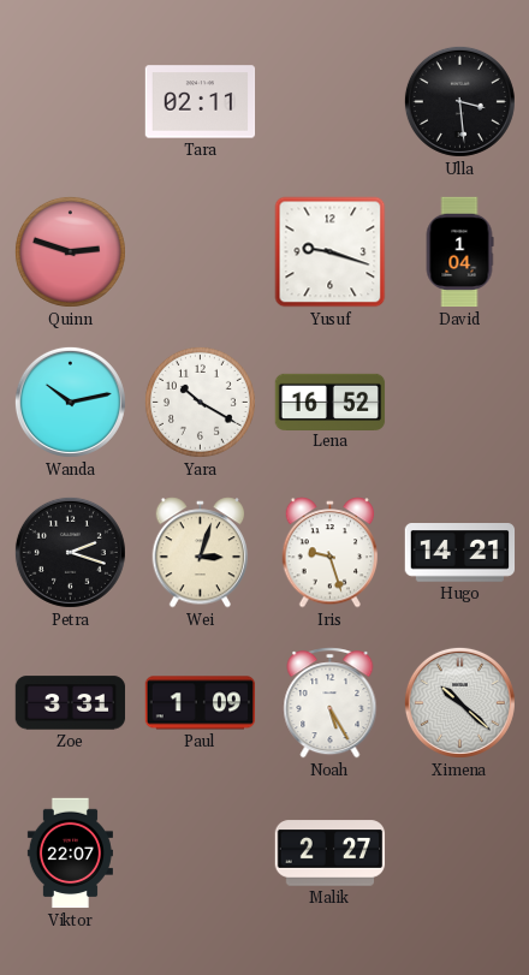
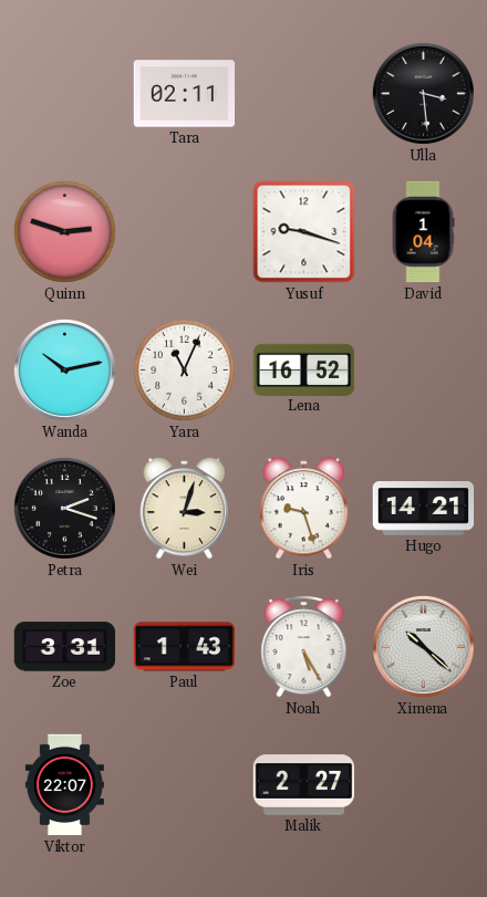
Yara: 10:20 -> 11:04
Paul: 1:09 -> 1:43
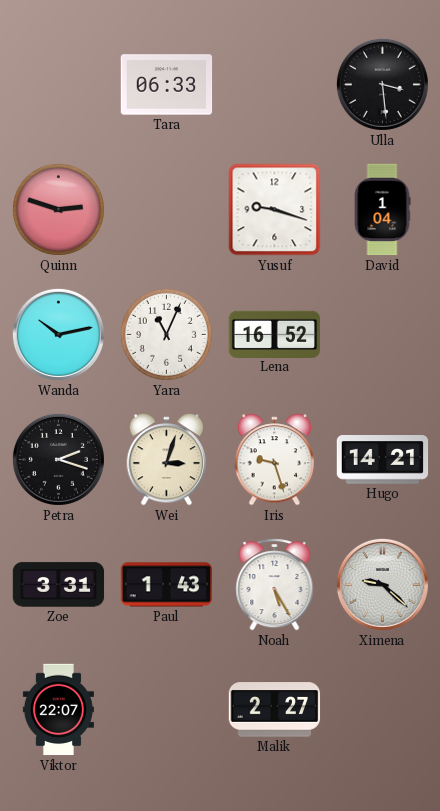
Tara: 02:11 -> 06:33
Ximena: 10:22 -> 9:22
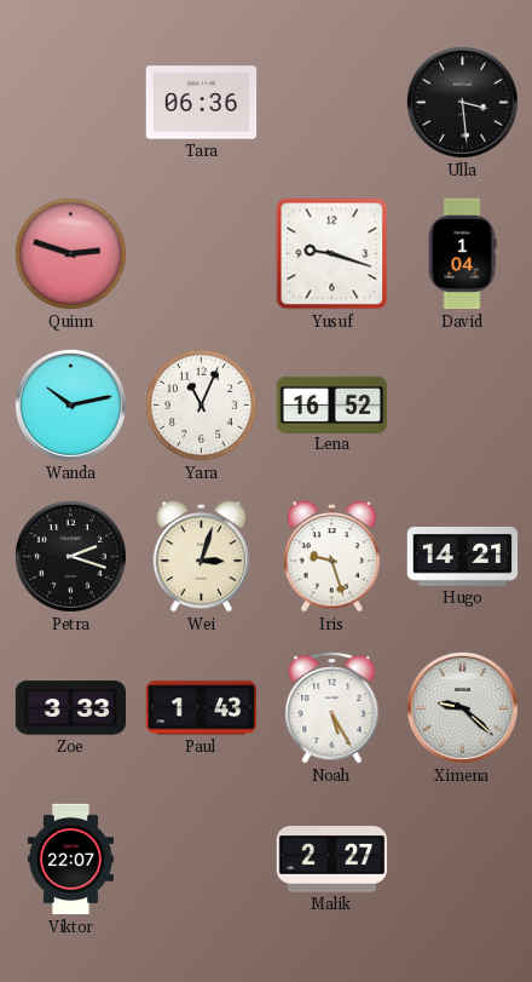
Tara: 06:33 -> 06:36
Zoe: 3:31 -> 3:33
